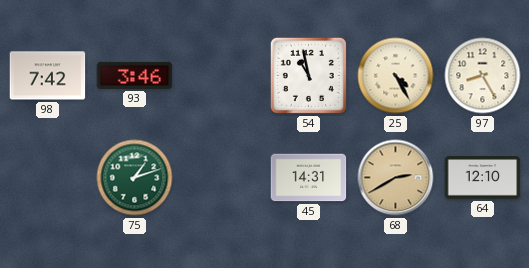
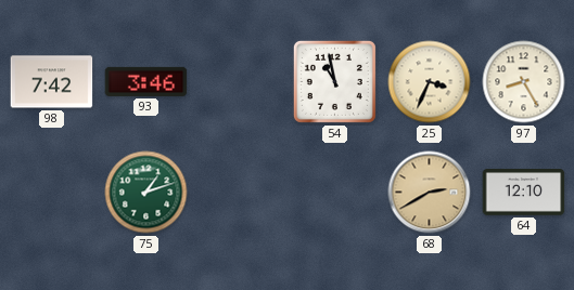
25: 4:25 -> 3:34
45: 14:31 -> none
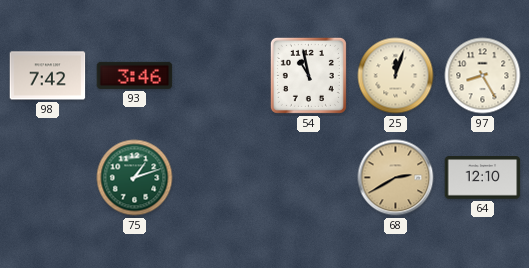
25: 3:34 -> 12:03
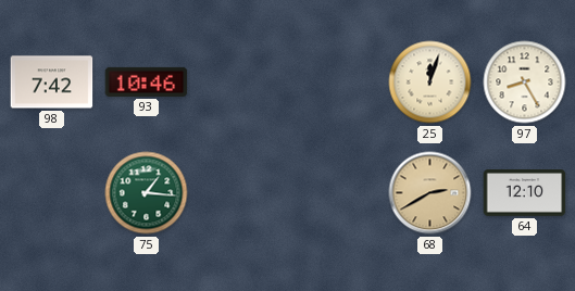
93: 3:46 -> 10:46
54: 10:58 -> none
75: 1:12 -> 1:16
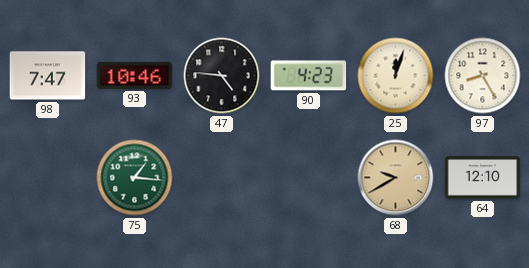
98: 7:42 -> 7:47
47: none -> 4:46
90: none -> 4:23
68: 2:40 -> 9:40
